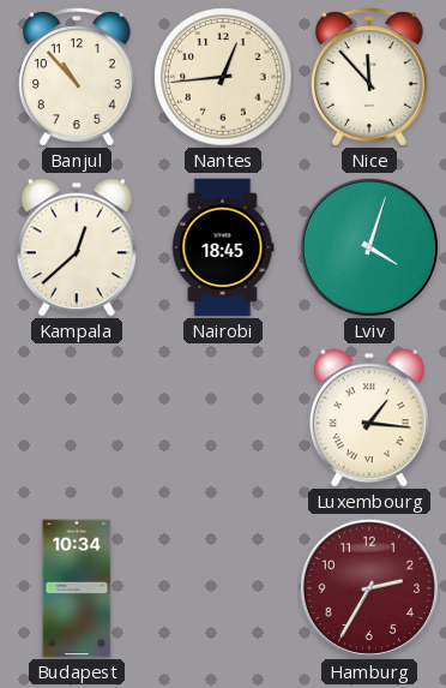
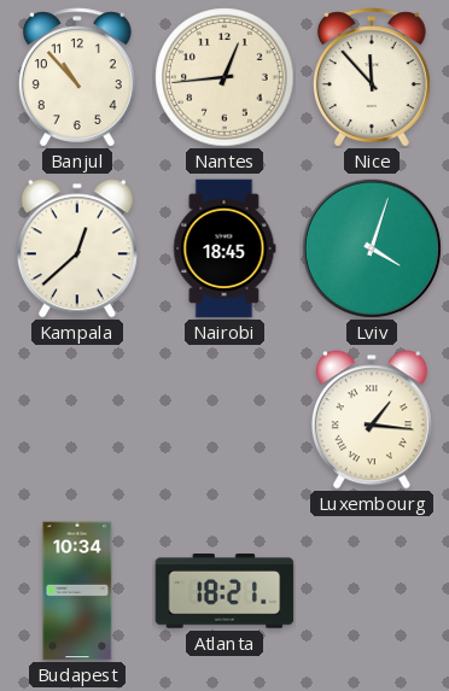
Atlanta: none -> 18:21
Hamburg: 2:35 -> none
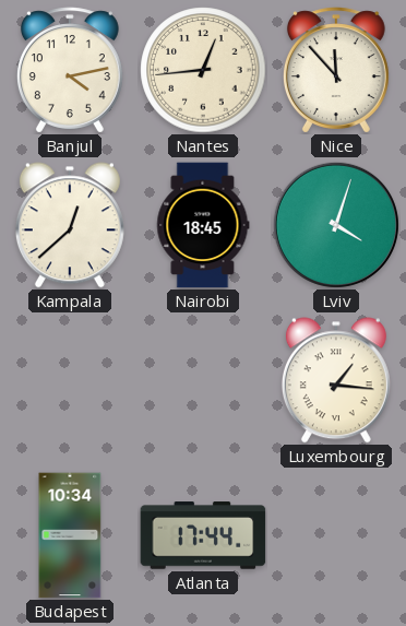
Banjul: 10:53 -> 4:13
Atlanta: 18:21 -> 17:44
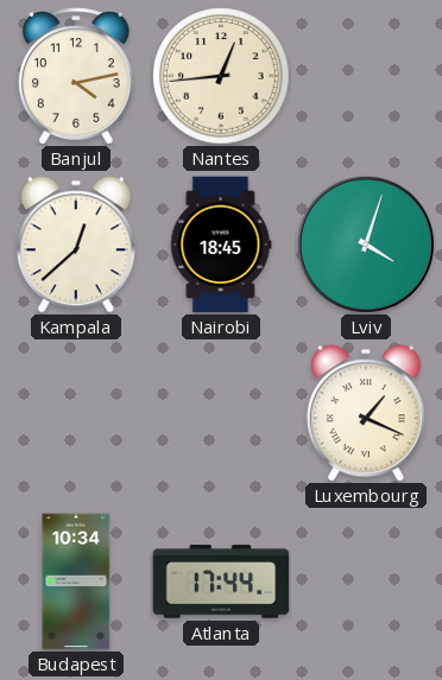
Nice: 11:53 -> none
Luxembourg: 1:16 -> 1:19
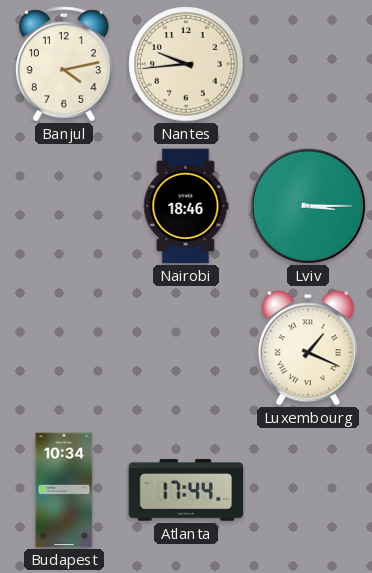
Nantes: 12:44 -> 9:44
Kampala: 12:38 -> none
Nairobi: 18:45 -> 18:46
Lviv: 4:03 -> 3:15
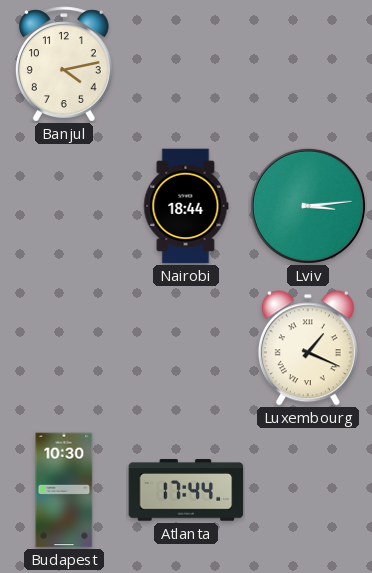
Nantes: 9:44 -> none
Nairobi: 18:46 -> 18:44
Lviv: 3:15 -> 3:14
Budapest: 10:34 -> 10:30
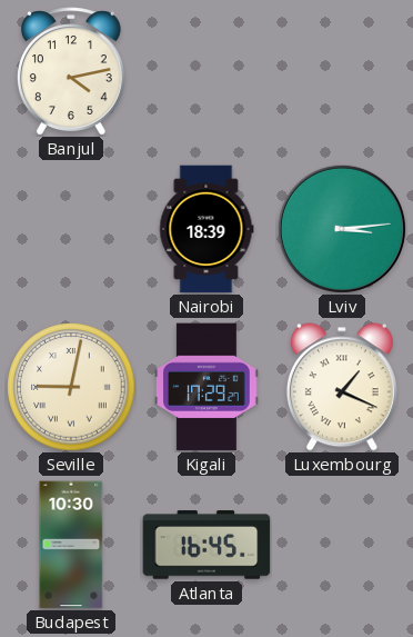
Nairobi: 18:44 -> 18:39
Seville: none -> 9:02
Kigali: none -> 17:29
Atlanta: 17:44 -> 16:45
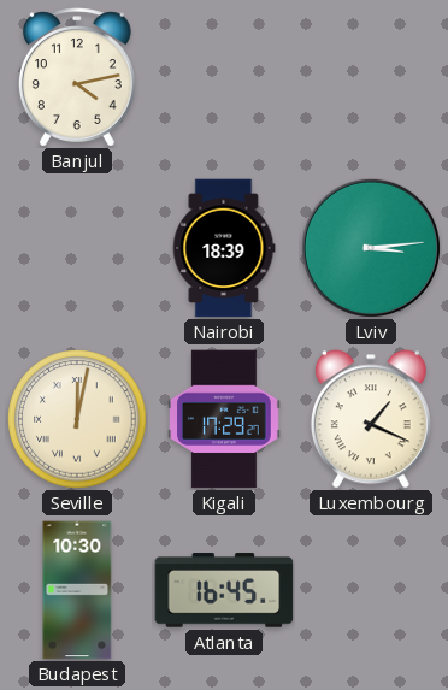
Seville: 9:02 -> 12:02
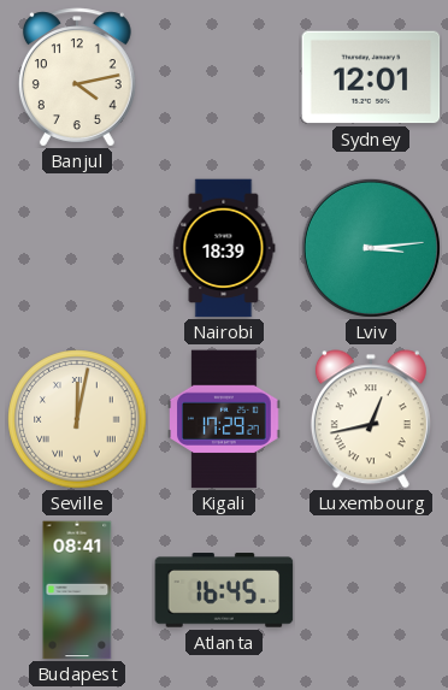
Sydney: none -> 12:01
Luxembourg: 1:19 -> 12:43
Budapest: 10:30 -> 08:41
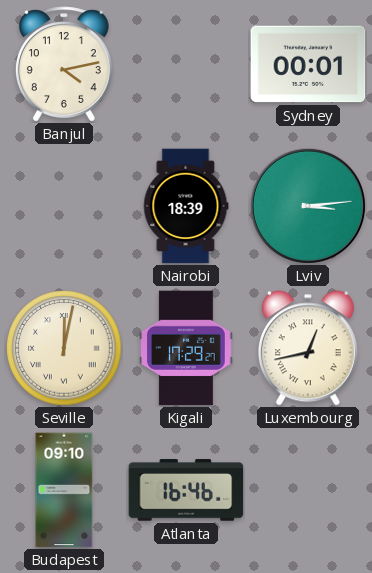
Sydney: 12:01 -> 00:01
Budapest: 08:41 -> 09:10
Atlanta: 16:45 -> 16:46
